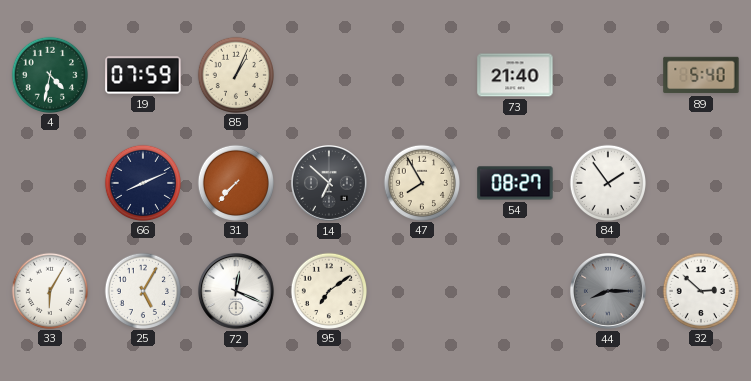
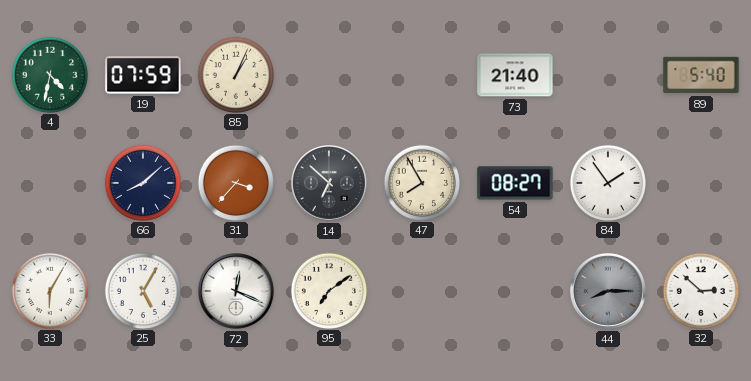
66: 8:11 -> 8:08
31: 7:37 -> 3:37
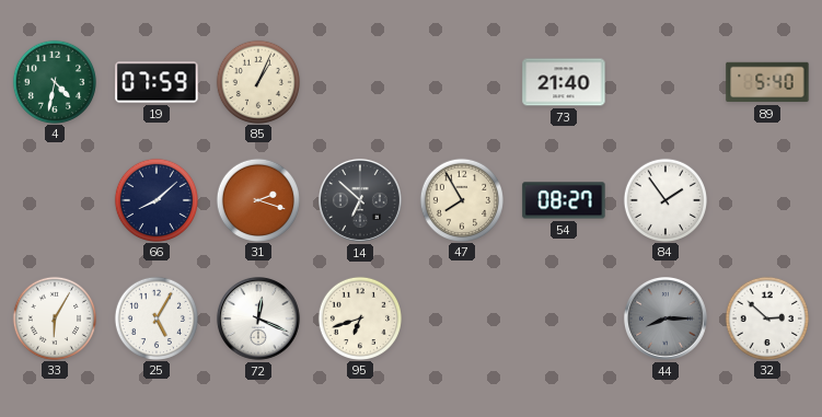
31: 3:37 -> 2:18
95: 7:09 -> 6:42
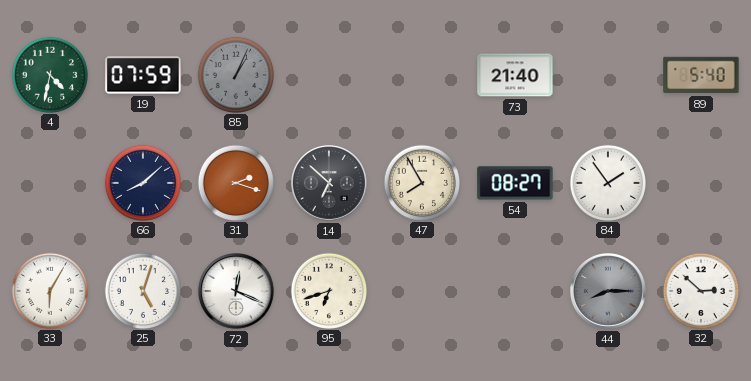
85 dial: cream -> grey
25: 5:05 -> 5:03
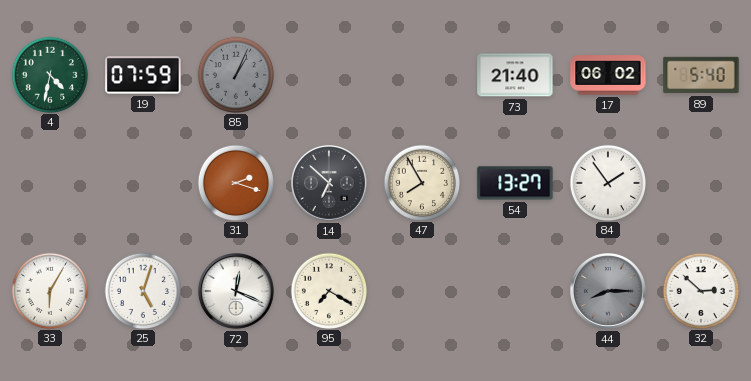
17: none -> 06:02
66: 8:08 -> none
54: 08:27 -> 13:27
95: 6:42 -> 7:20
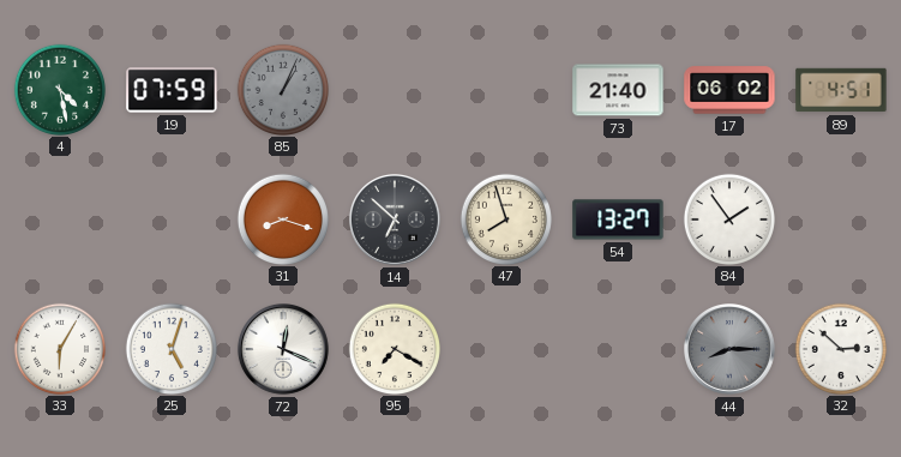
4: 4:32 -> 4:28
89: 5:40 -> 4:51
31: 2:18 -> 8:18
47: 7:55 -> 7:57
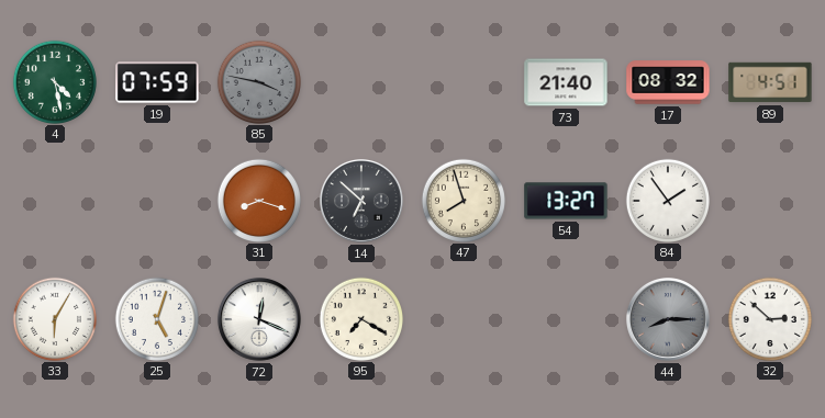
85: 1:04 -> 3:47
17: 06:02 -> 08:32
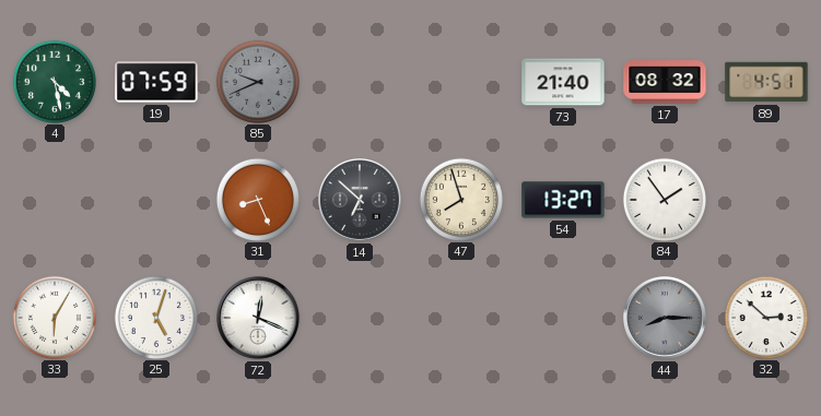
85: 3:47 -> 9:41
31: 8:18 -> 8:26
95: 7:20 -> none
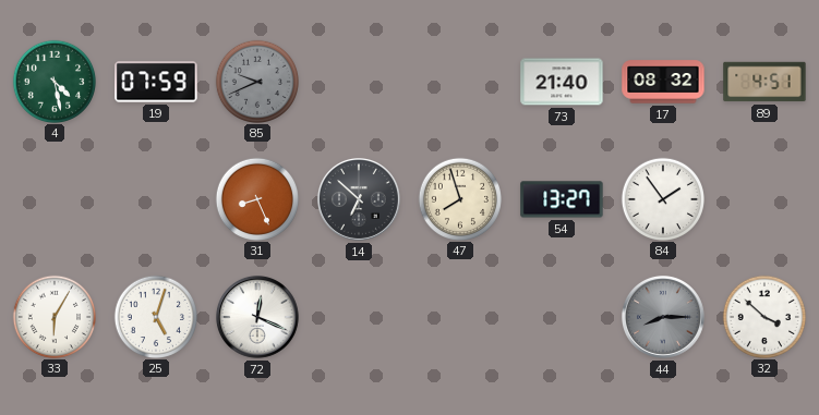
32: 2:52 -> 3:52
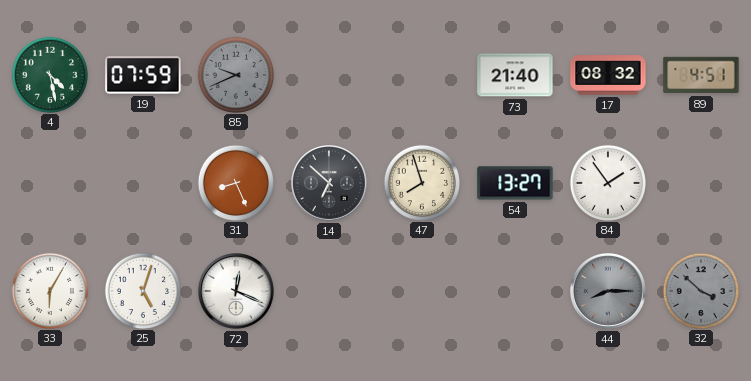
32 dial: white -> grey
